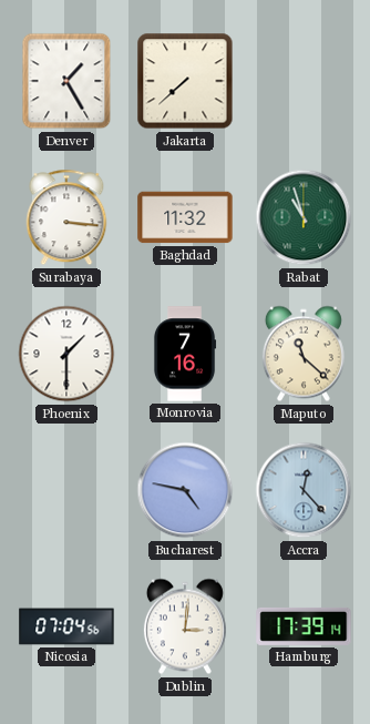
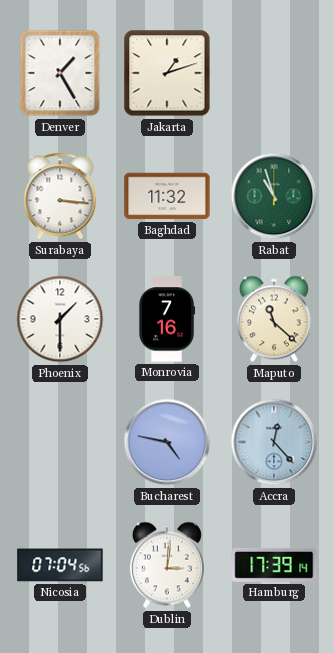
Jakarta: 7:38 -> 1:12
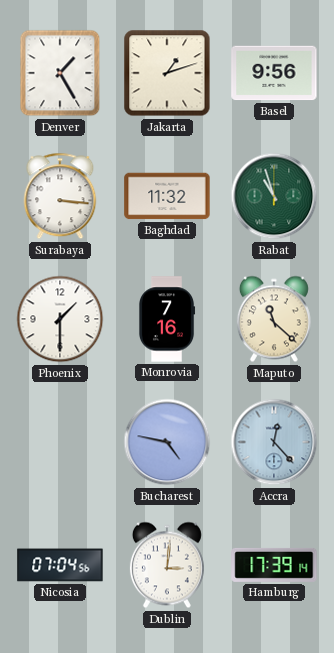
Basel: none -> 9:56
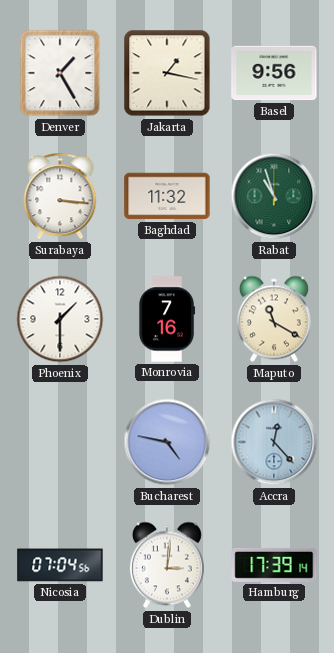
Jakarta: 1:12 -> 1:17
Maputo: 11:22 -> 11:20
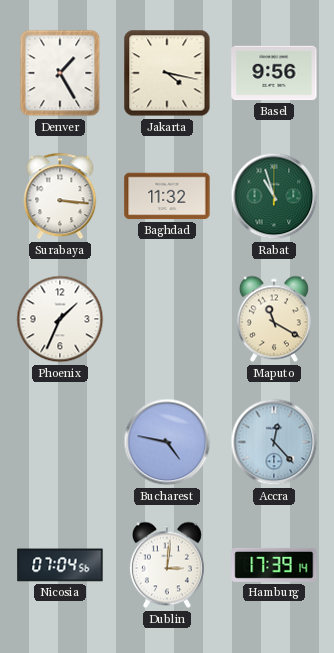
Jakarta: 1:17 -> 4:17
Phoenix: 1:30 -> 1:34
Monrovia: 7:16 -> none
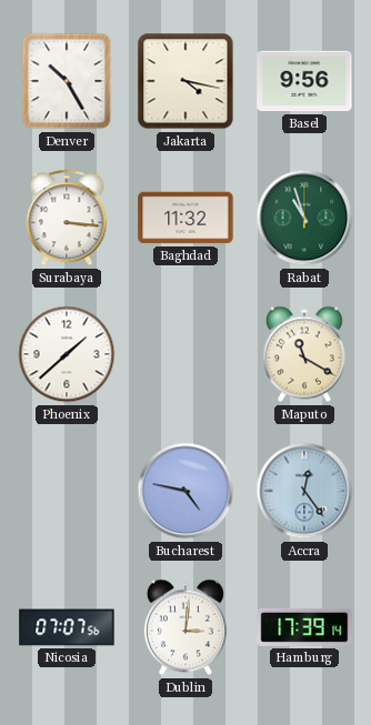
Denver: 1:25 -> 10:25
Phoenix: 1:34 -> 1:38
Accra: 12:23 -> 12:24
Nicosia: 07:04 -> 07:07
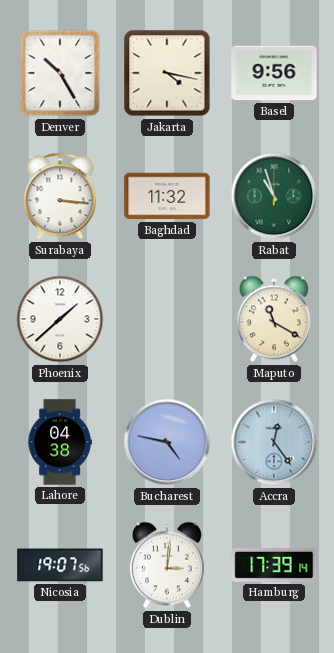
Lahore: none -> 04:38
Nicosia: 07:07 -> 19:07
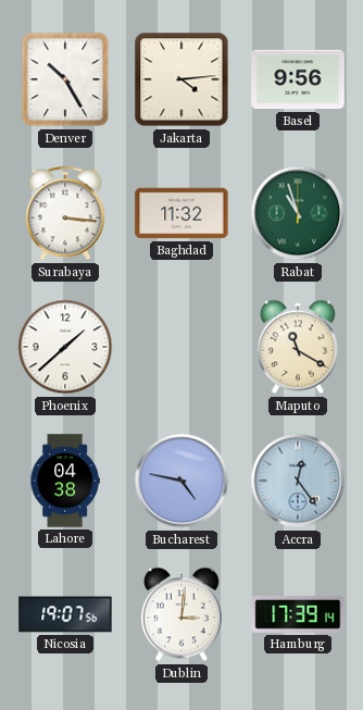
Jakarta: 4:17 -> 4:14
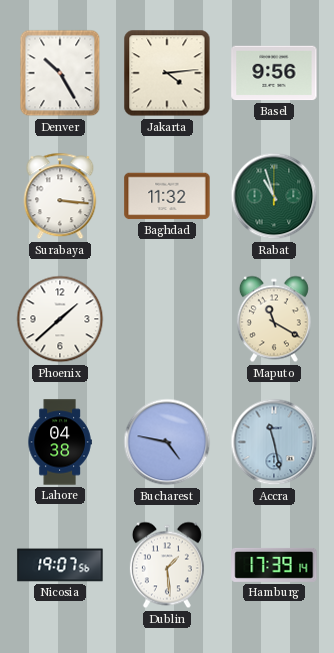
Accra: 12:24 -> 11:28
Dublin: 3:01 -> 1:29
